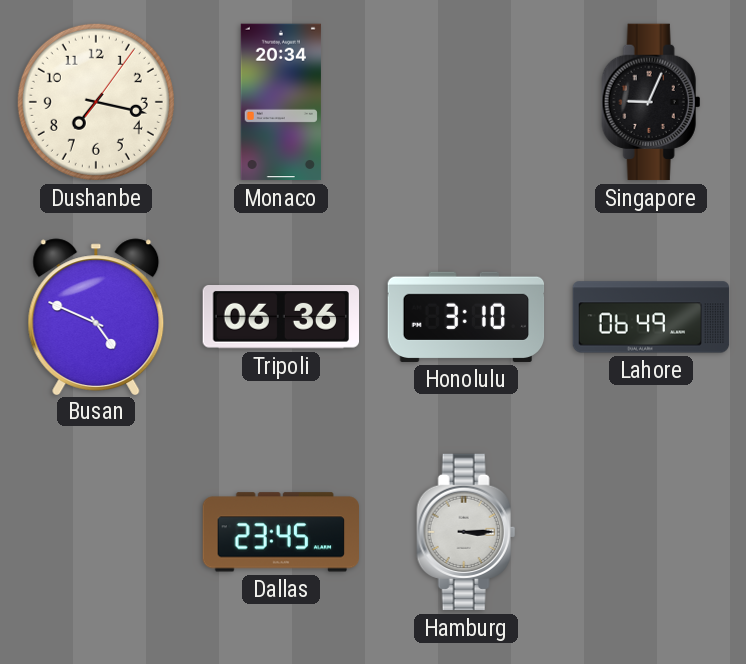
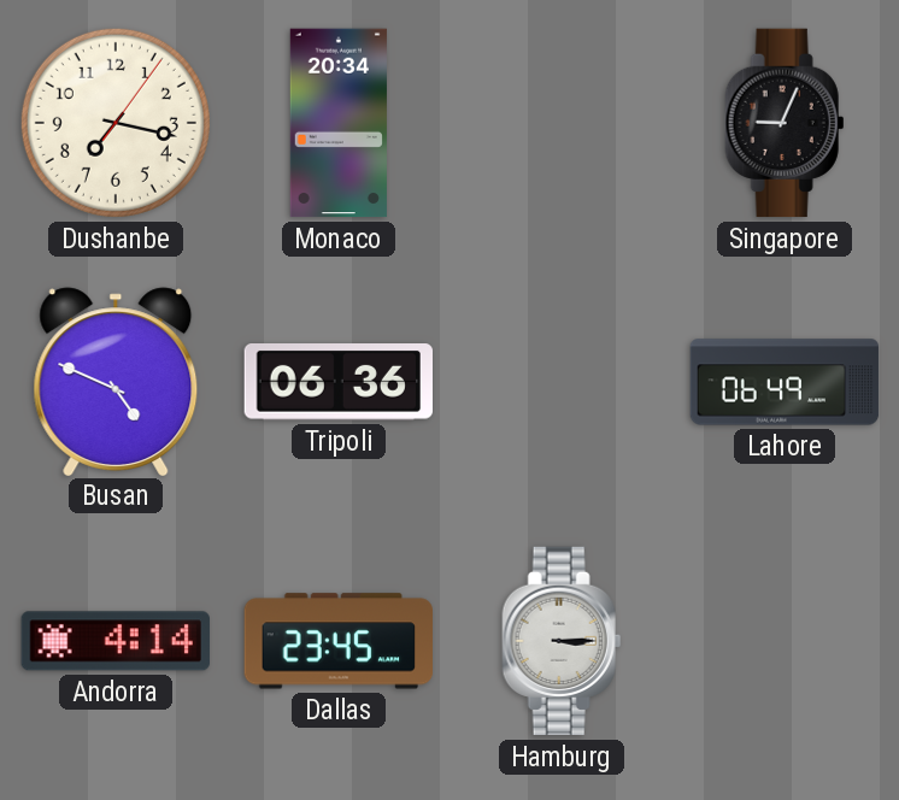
Honolulu: 3:10 -> none
Andorra: none -> 4:14
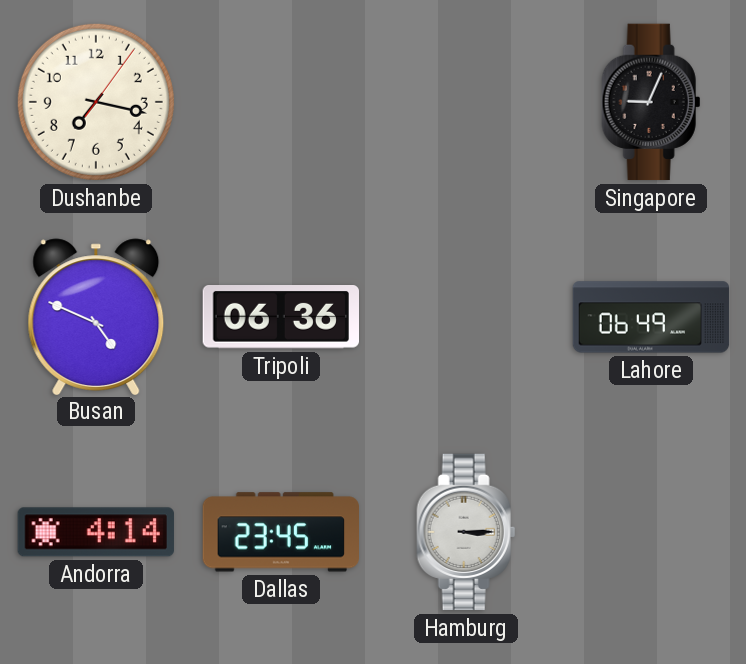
Monaco: 20:34 -> none
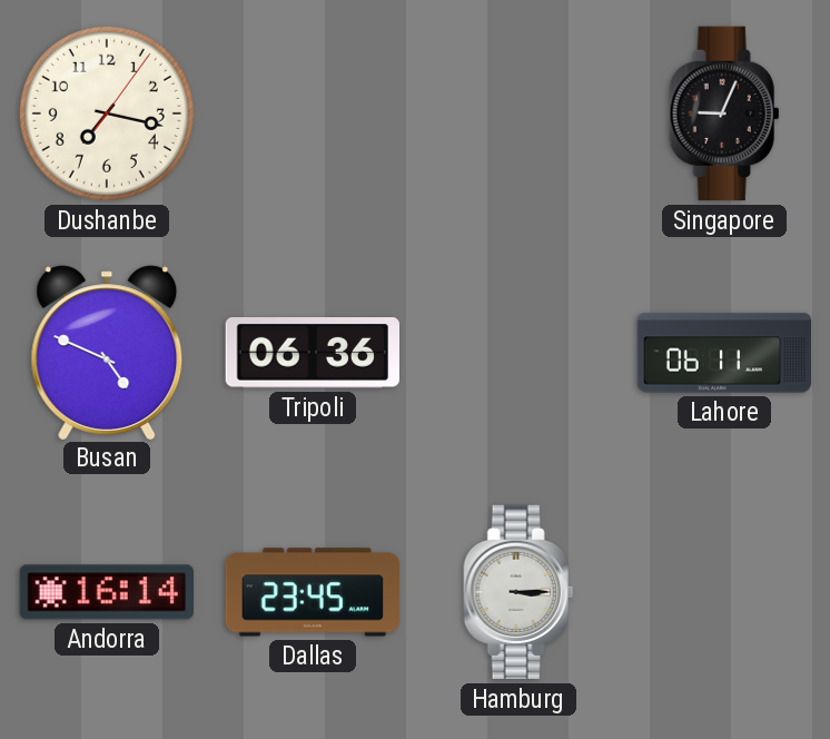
Lahore: 06:49 -> 06:11
Andorra: 4:14 -> 16:14
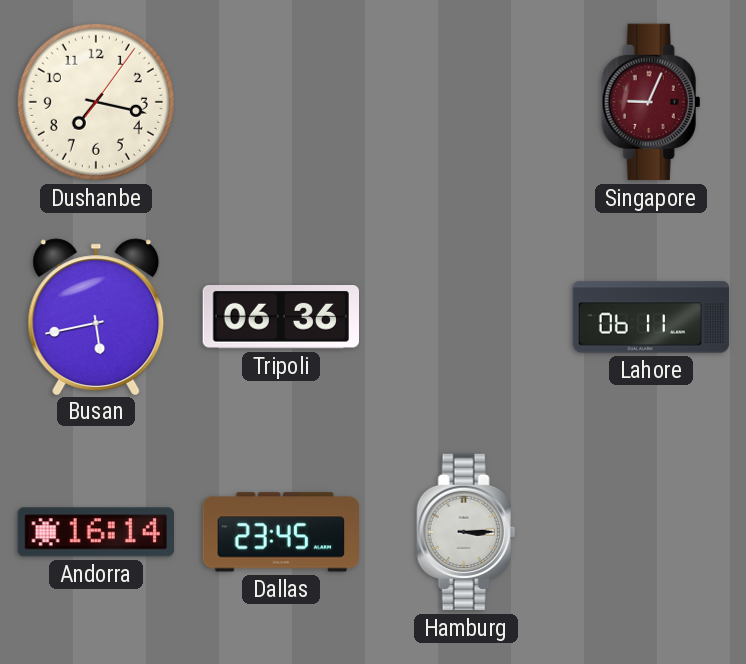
Singapore dial: black -> burgundy
Busan: 4:49 -> 5:43
